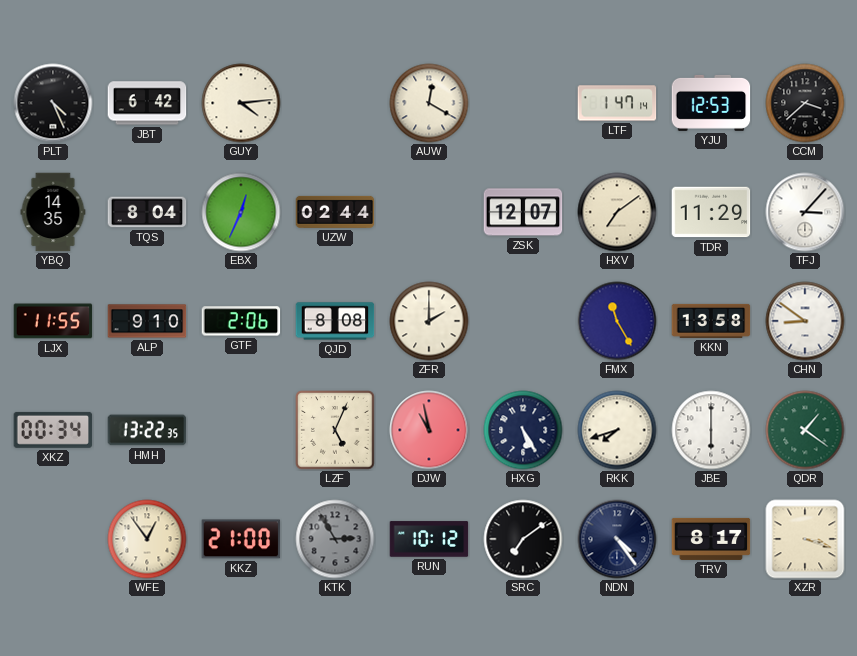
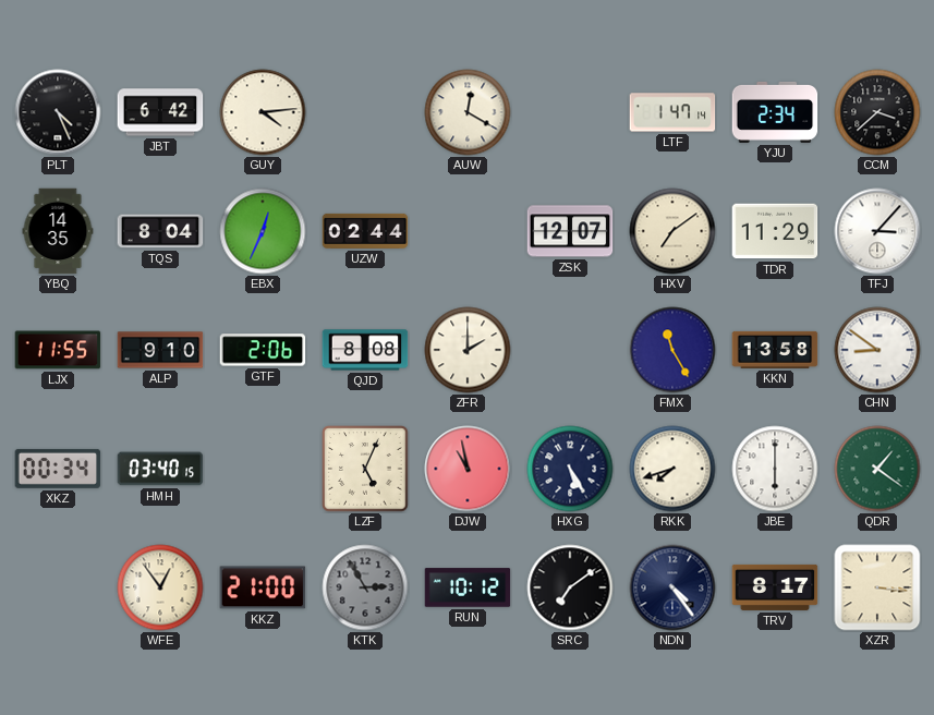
YJU: 12:53 -> 2:34
HMH: 13:22 -> 03:40
XZR: 3:18 -> 3:16
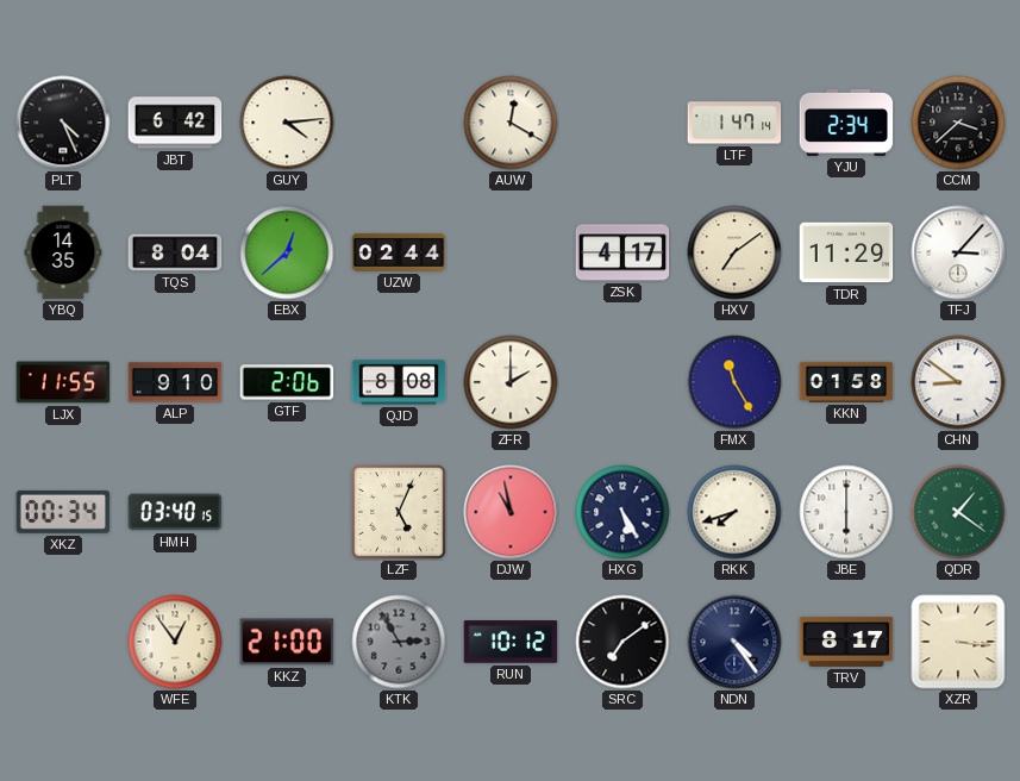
EBX: 12:34 -> 12:38
ZSK: 12:07 -> 4:17
KKN: 13:58 -> 01:58
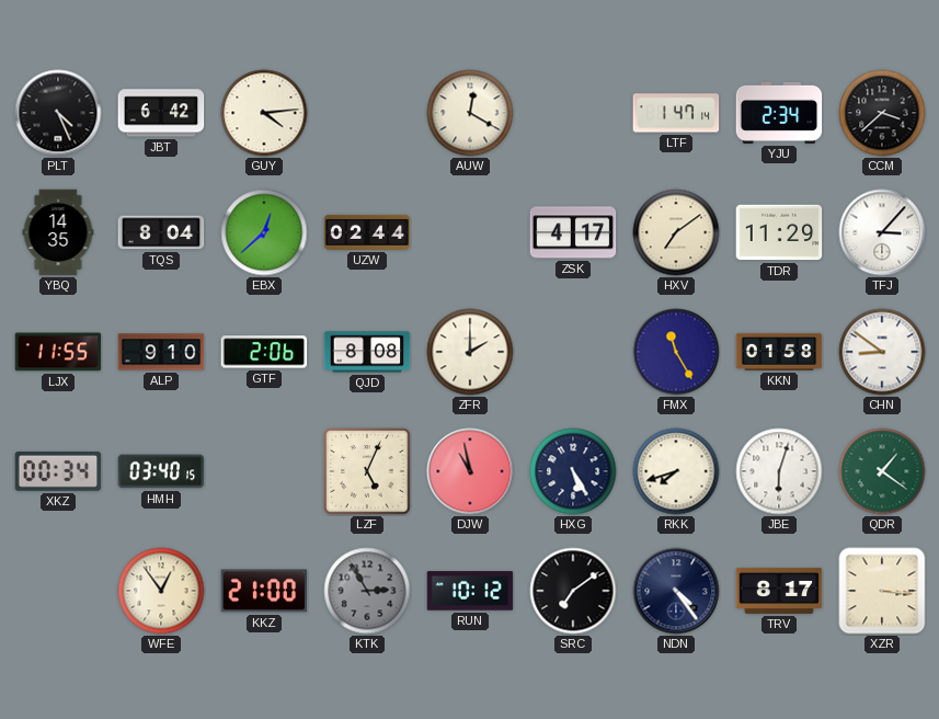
JBE: 6:00 -> 6:03
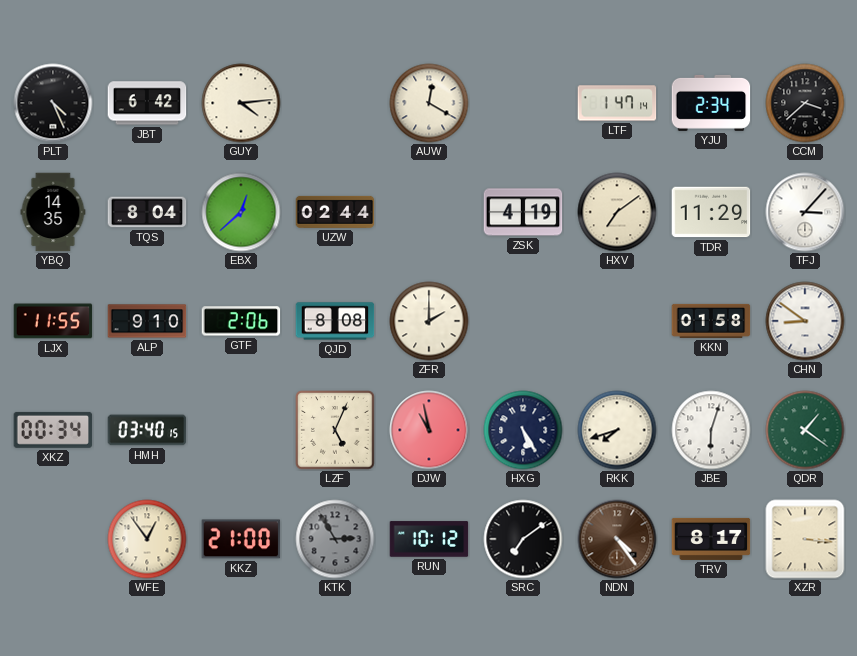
ZSK: 4:17 -> 4:19
FMX: 11:25 -> none
NDN dial: navy -> brown
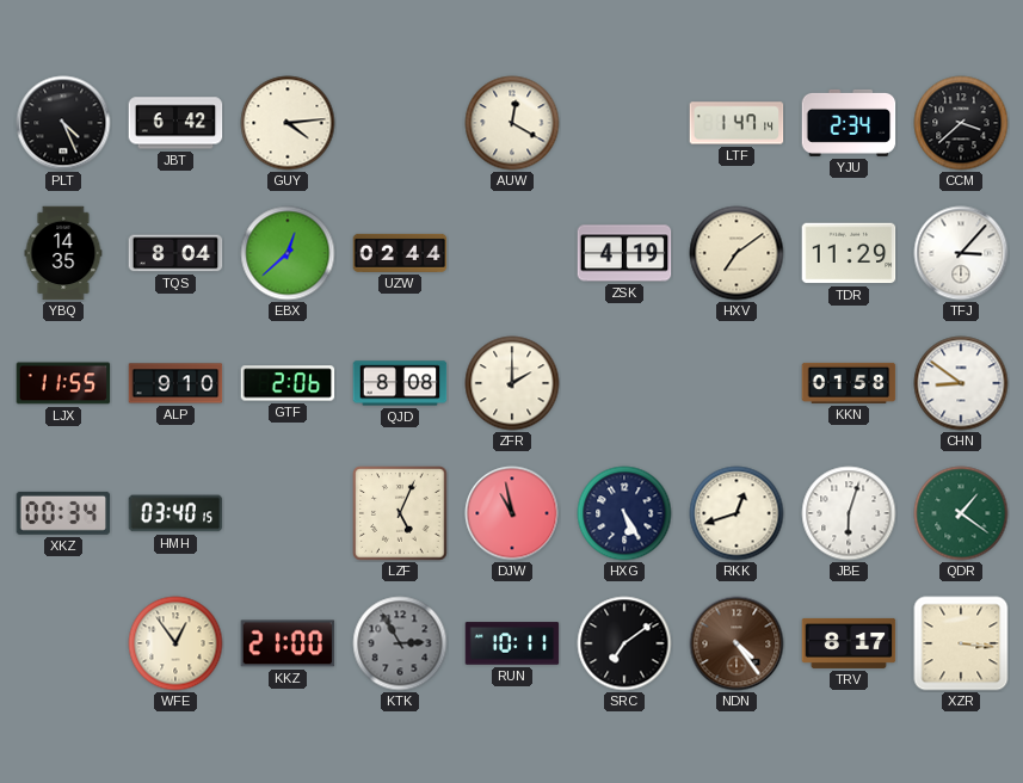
RKK: 7:42 -> 12:42
RUN: 10:12 -> 10:11
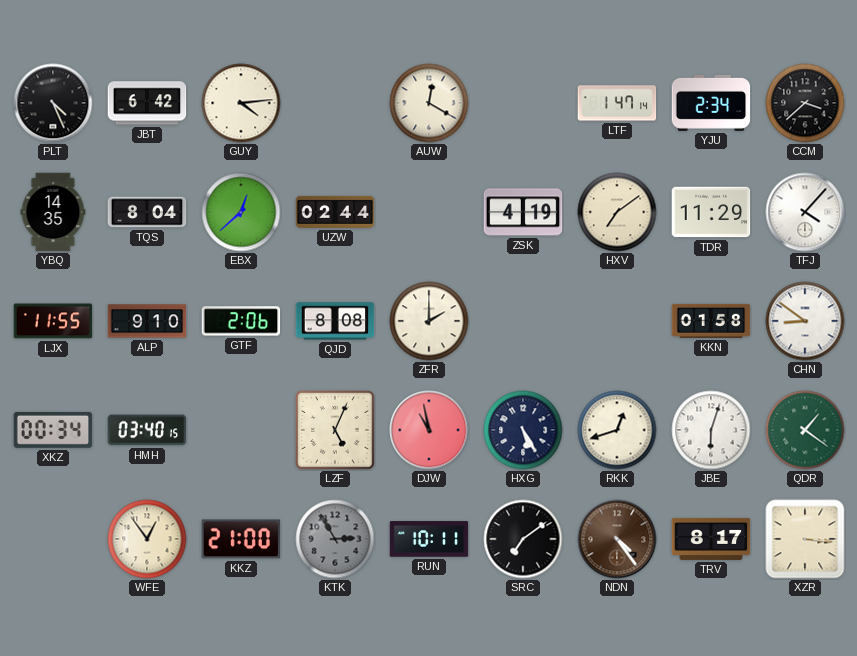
TFJ: 3:07 -> 4:07
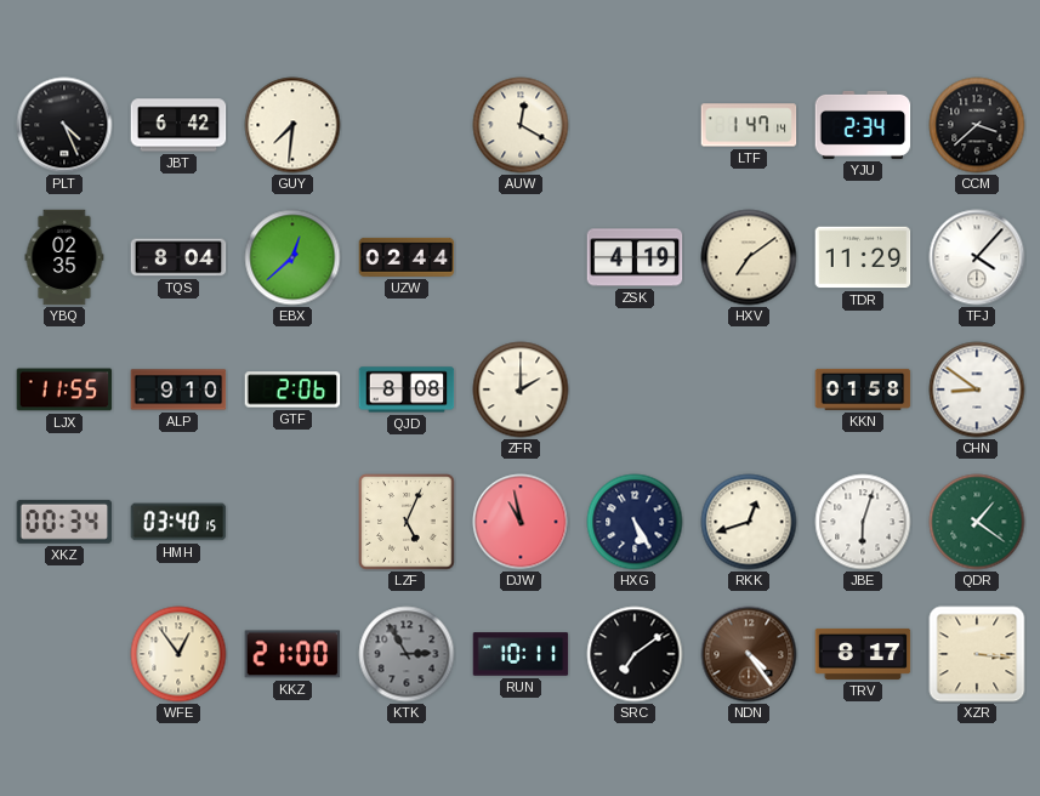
GUY: 4:14 -> 7:31
YBQ: 14:35 -> 02:35
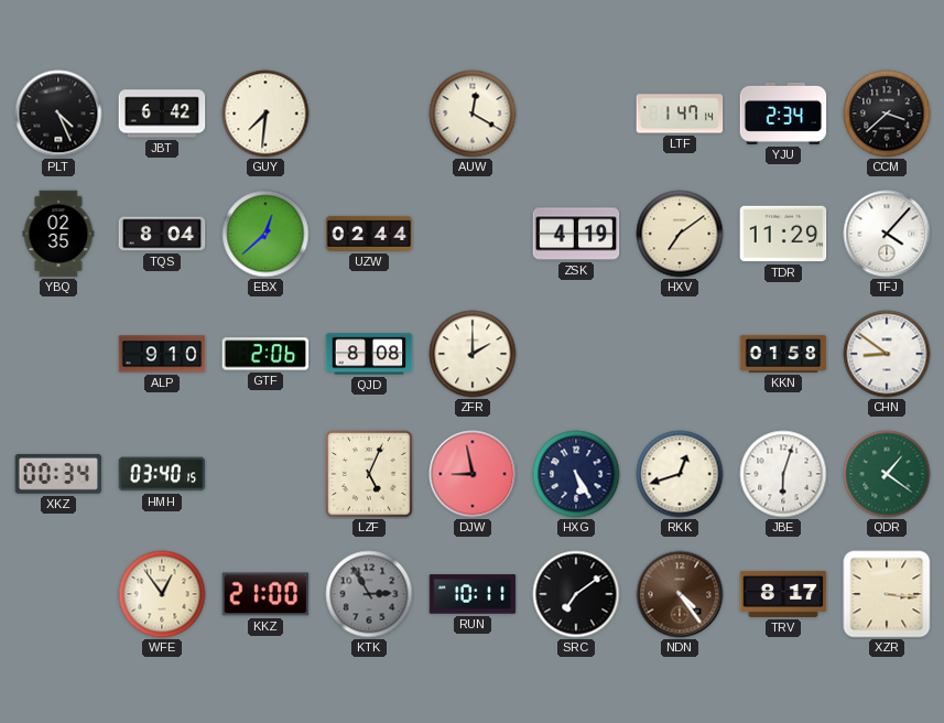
LJX: 11:55 -> none
DJW: 10:58 -> 8:58
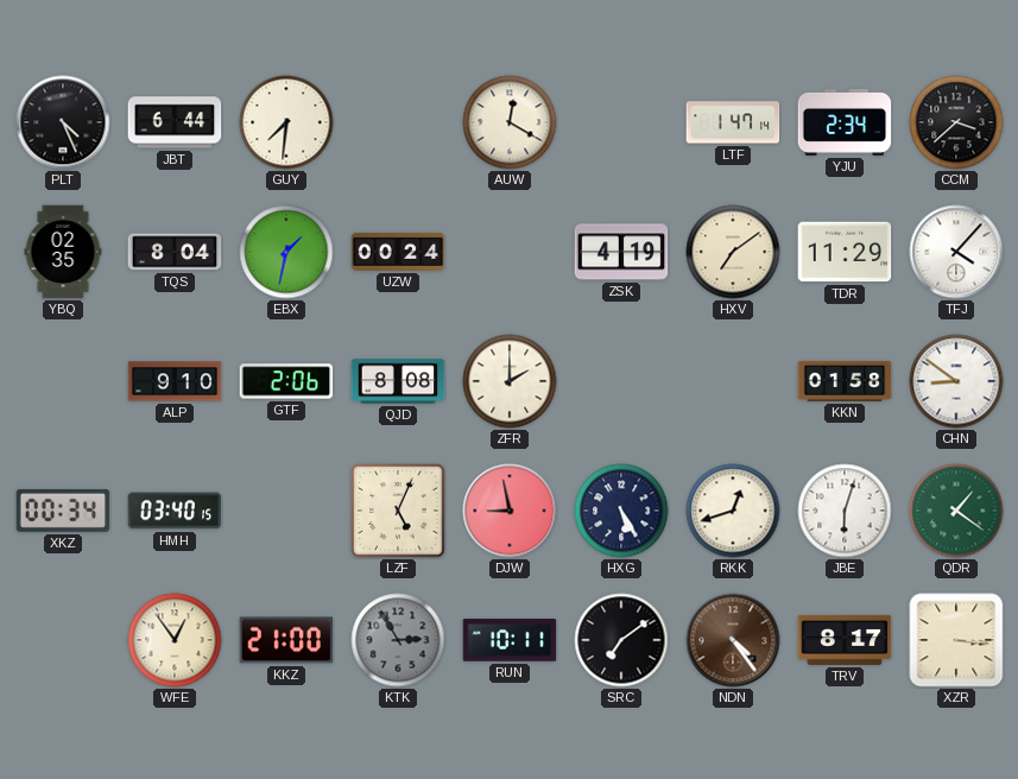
JBT: 6:42 -> 6:44
EBX: 12:38 -> 1:32
UZW: 02:44 -> 00:24
